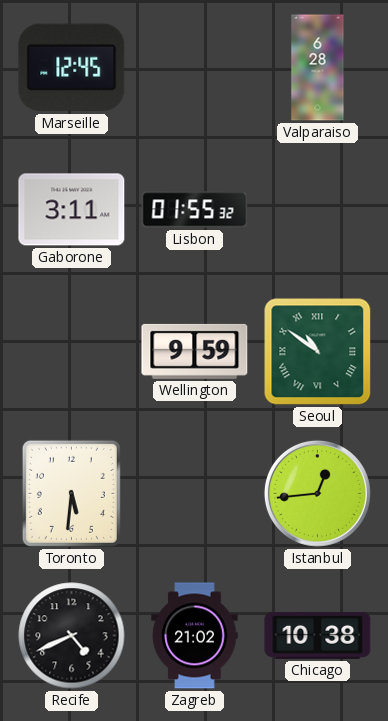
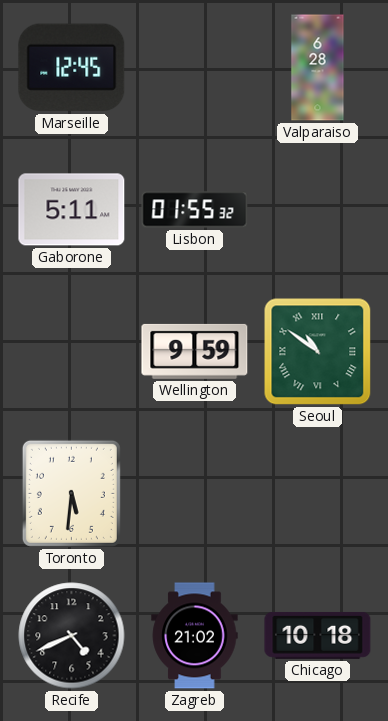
Gaborone: 3:11 -> 5:11
Istanbul: 12:44 -> none
Chicago: 10:38 -> 10:18
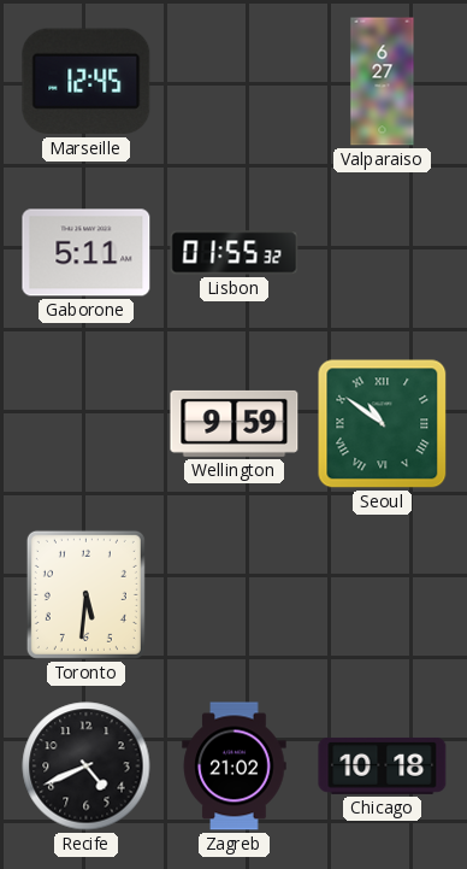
Valparaiso: 6:28 -> 6:27
